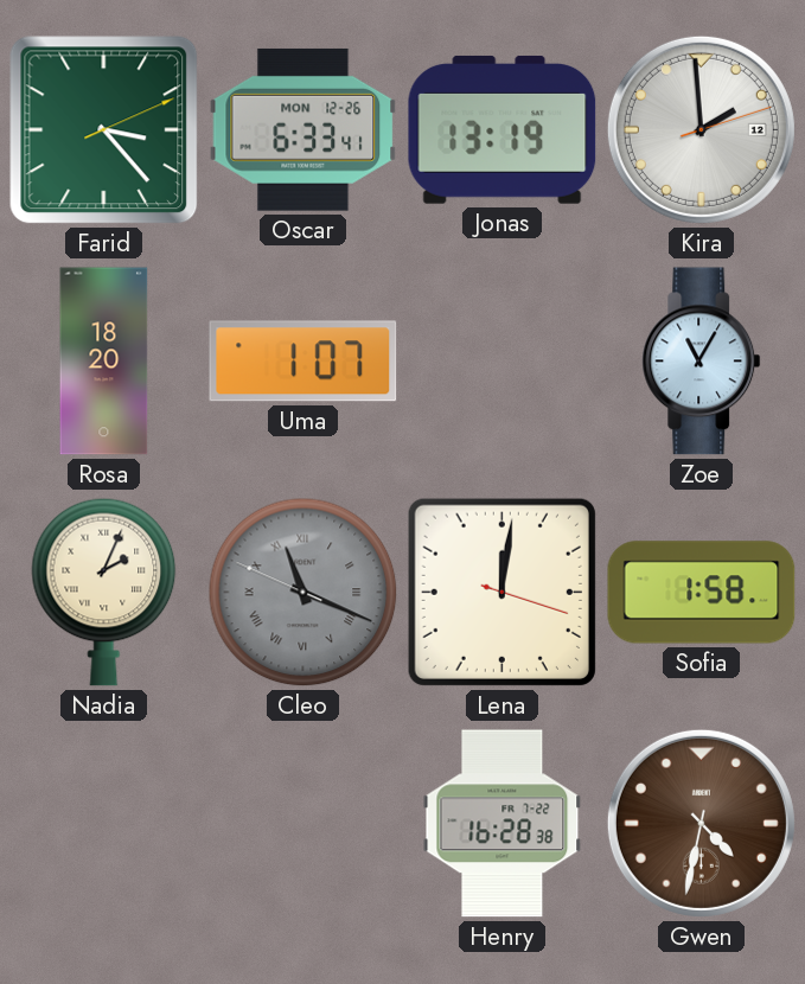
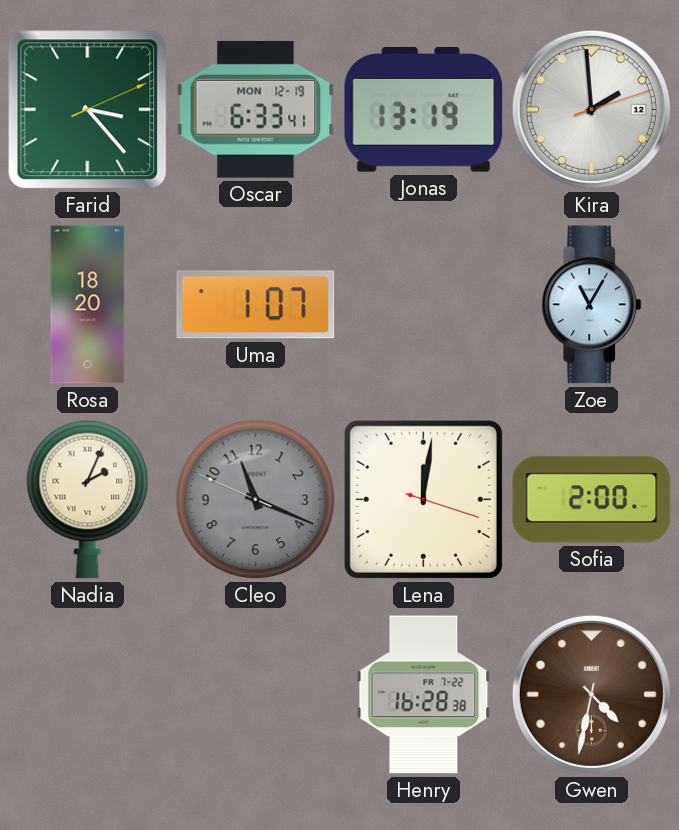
Oscar date: MON 12-26 -> MON 12-19
Cleo numerals: Roman -> Arabic
Sofia: 1:58 -> 2:00
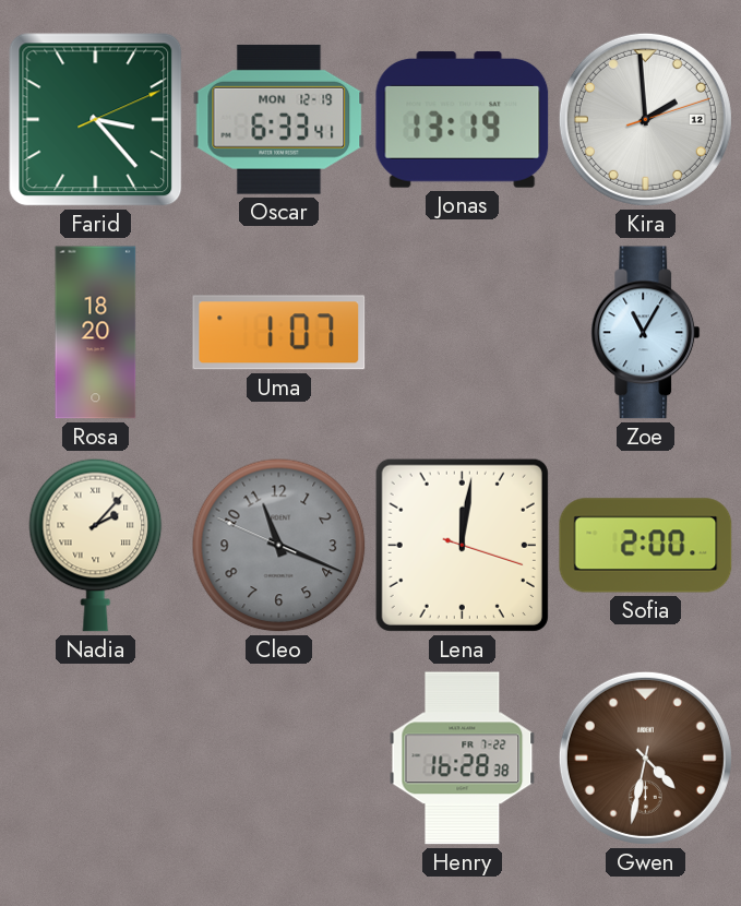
Nadia: 2:04 -> 2:07
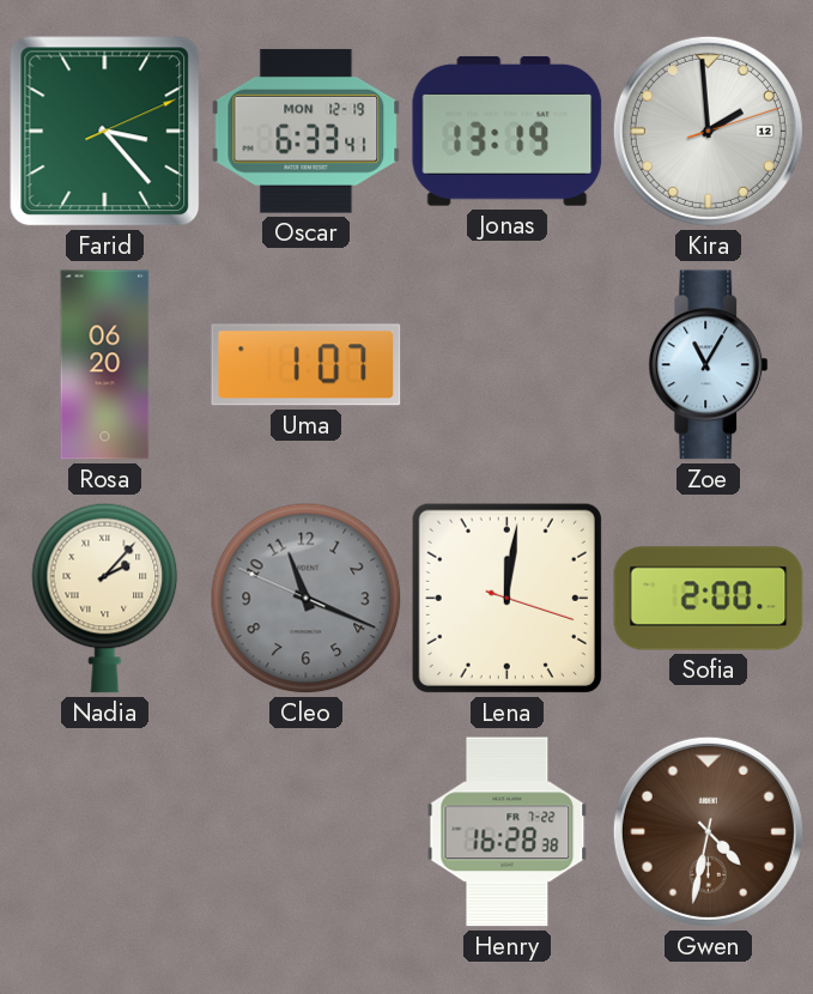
Rosa: 18:20 -> 06:20
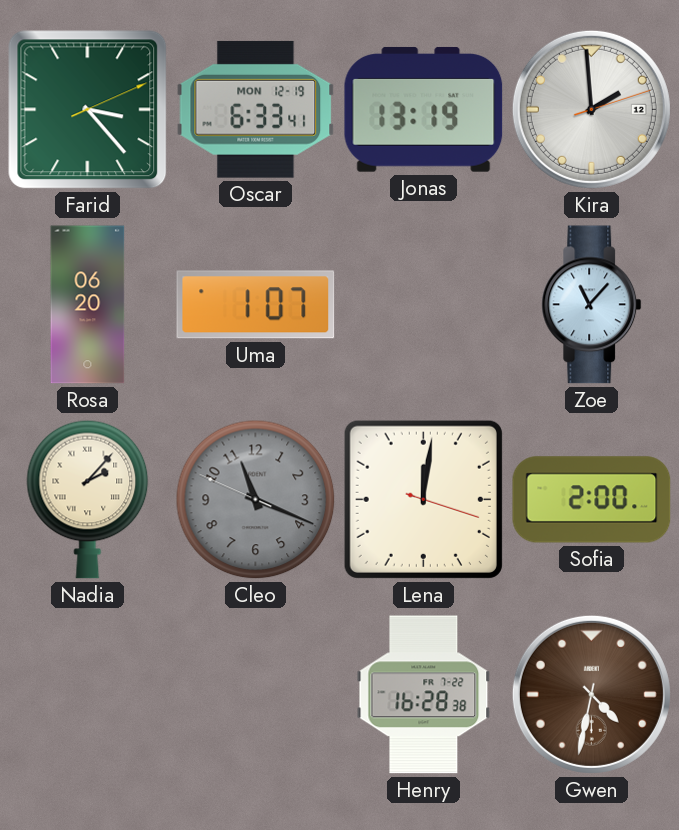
Zoe: 11:05 -> 11:07
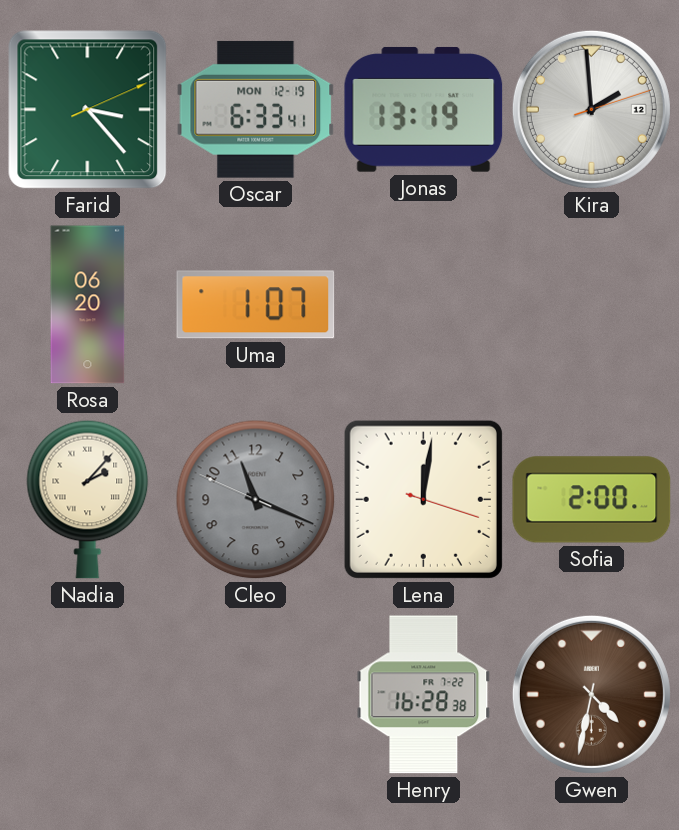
Zoe: 11:07 -> none
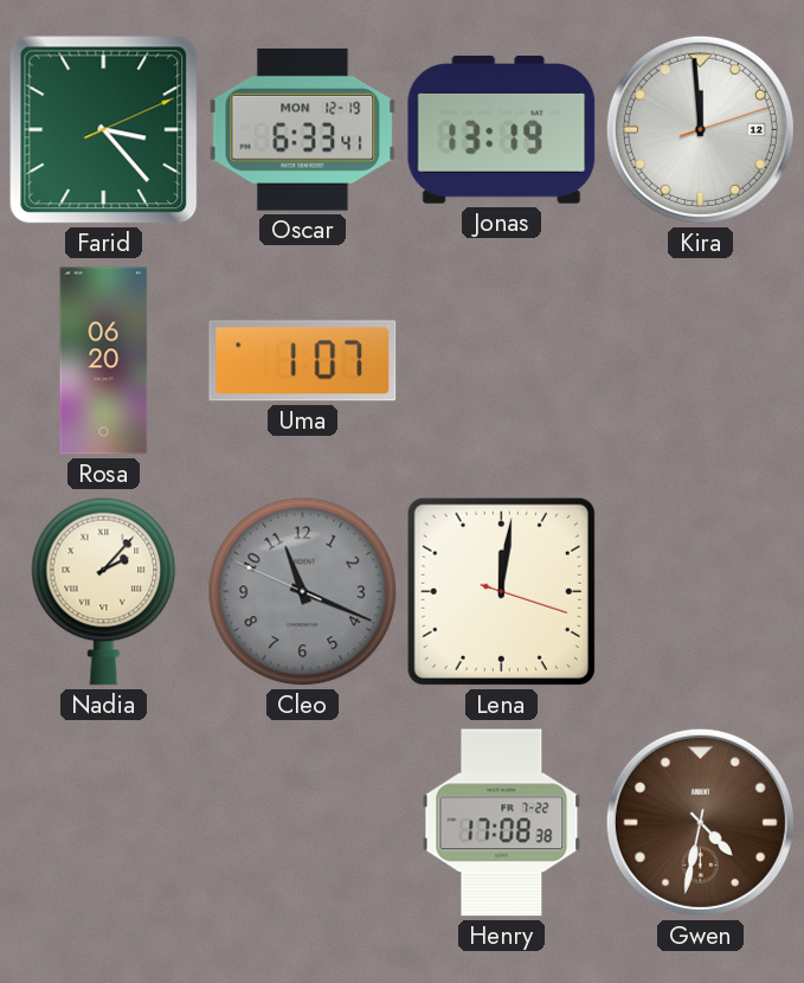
Kira: 1:59 -> 11:59
Sofia: 2:00 -> none
Henry: 16:28 -> 17:08
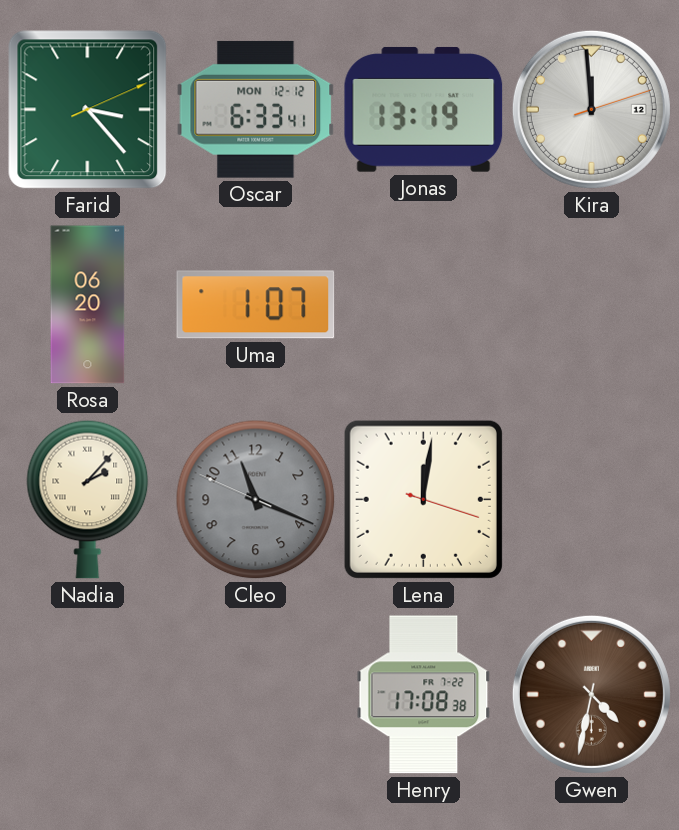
Oscar date: MON 12-19 -> MON 12-12
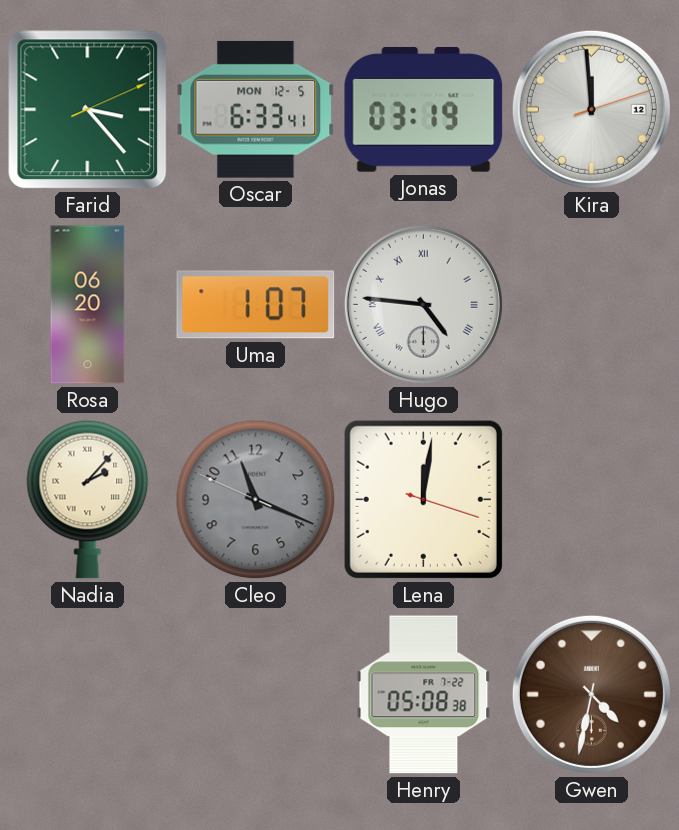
Oscar date: MON 12-12 -> MON 12-5
Jonas: 13:19 -> 03:19
Hugo: none -> 4:46
Henry: 17:08 -> 05:08
